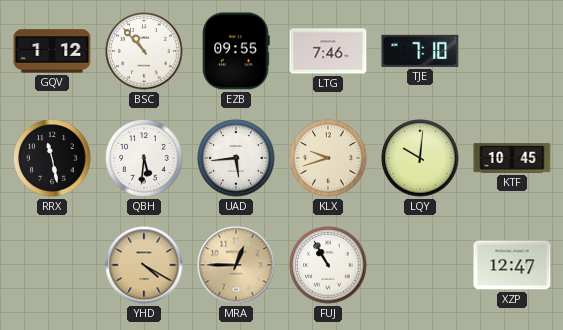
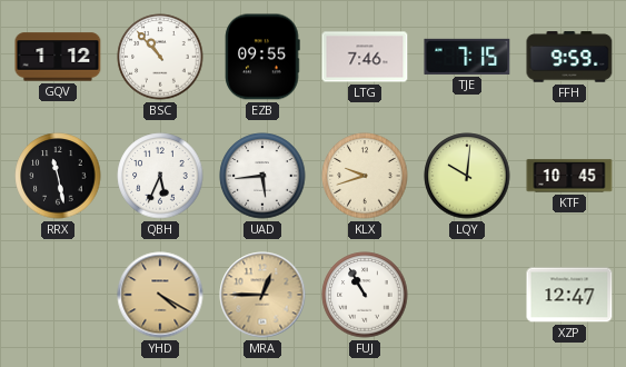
TJE: 7:10 -> 7:15
FFH: none -> 9:59
QBH: 5:31 -> 5:34
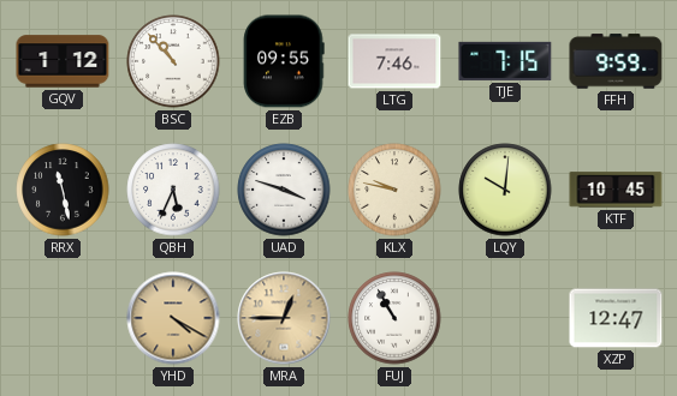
UAD: 5:44 -> 3:48
KLX: 9:42 -> 9:47
